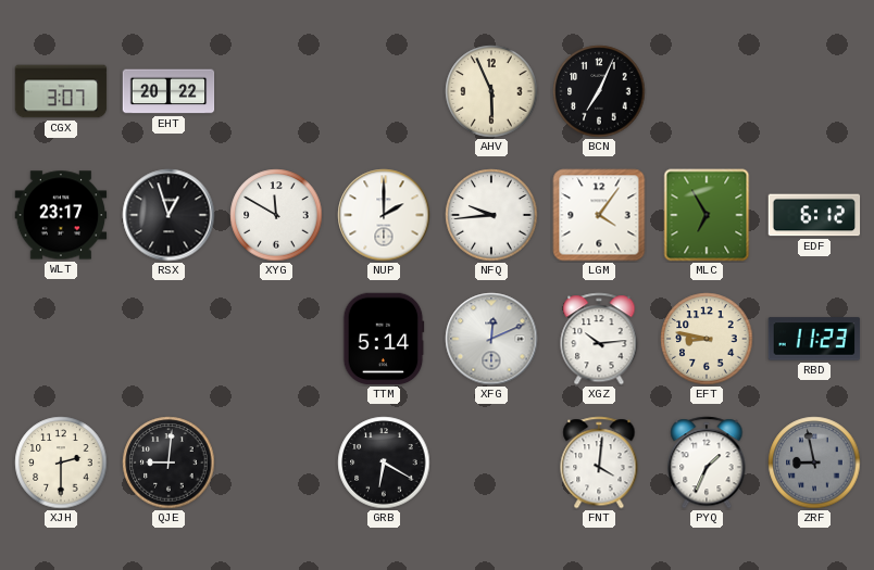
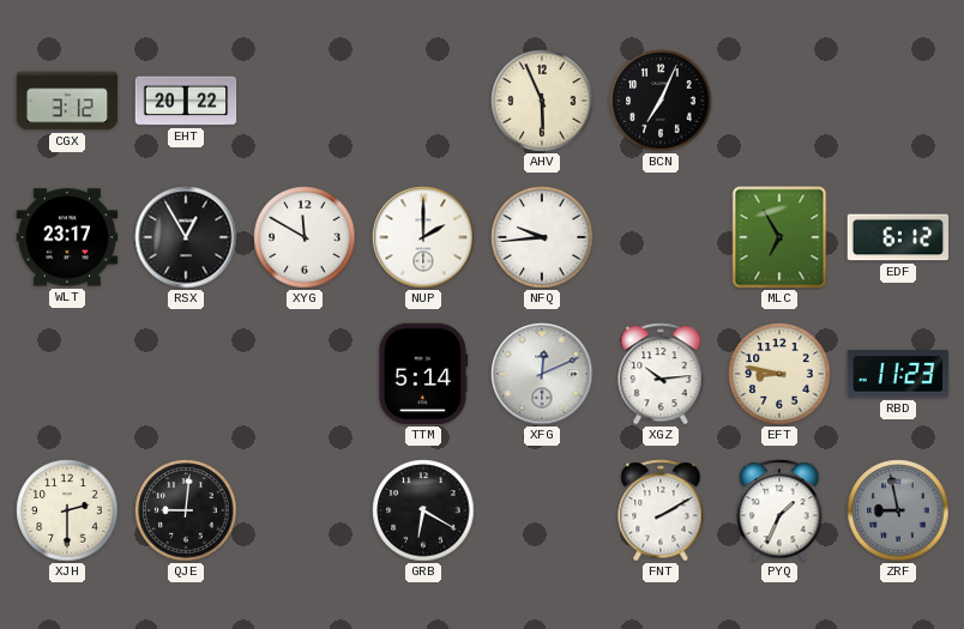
CGX: 3:07 -> 3:12
RSX: 12:57 -> 12:55
LGM: 4:06 -> none
FNT: 4:01 -> 2:10
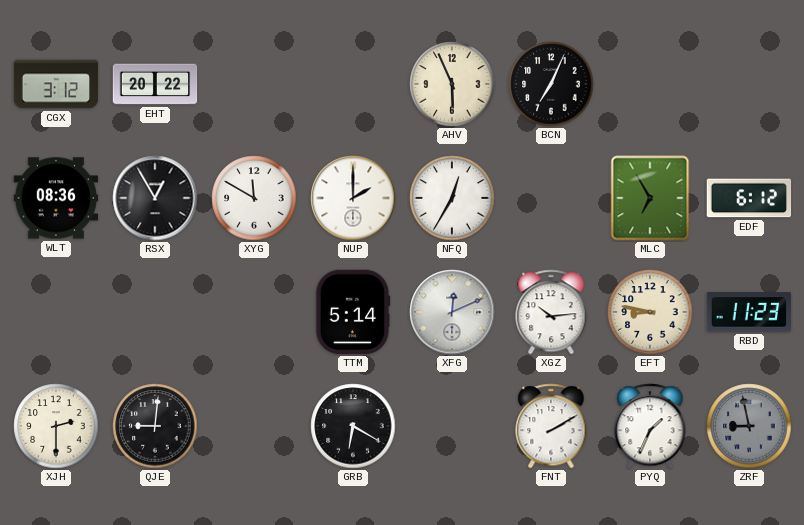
WLT: 23:17 -> 08:36
NFQ: 9:44 -> 12:35
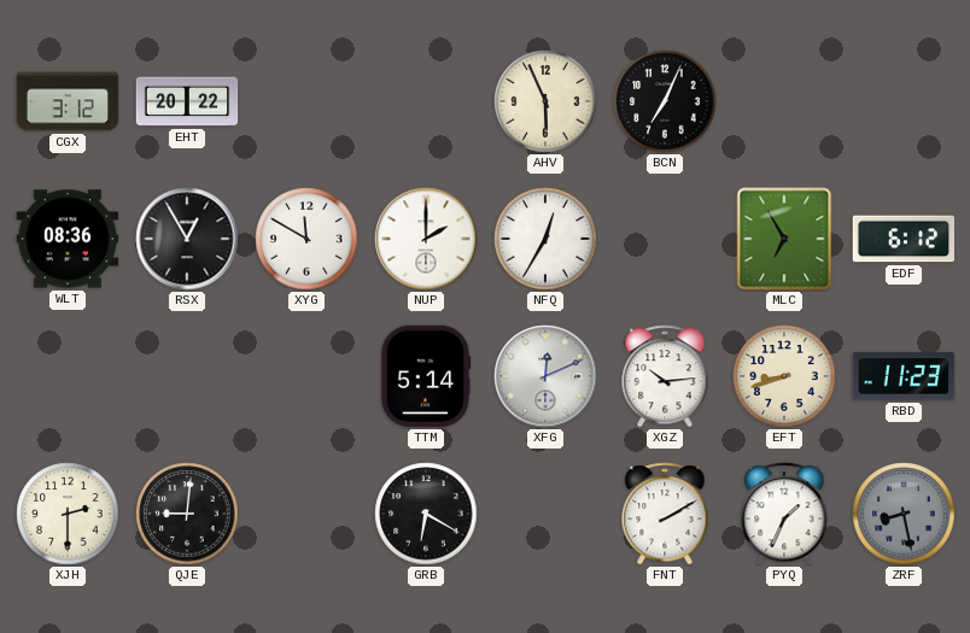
EFT: 8:47 -> 8:42
ZRF: 8:58 -> 8:28
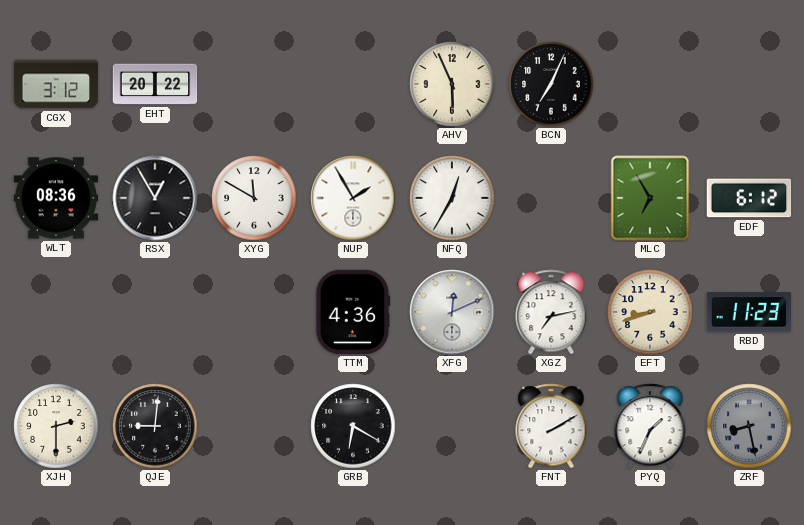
NUP: 2:00 -> 1:55
TTM: 5:14 -> 4:36
XGZ: 10:14 -> 7:13
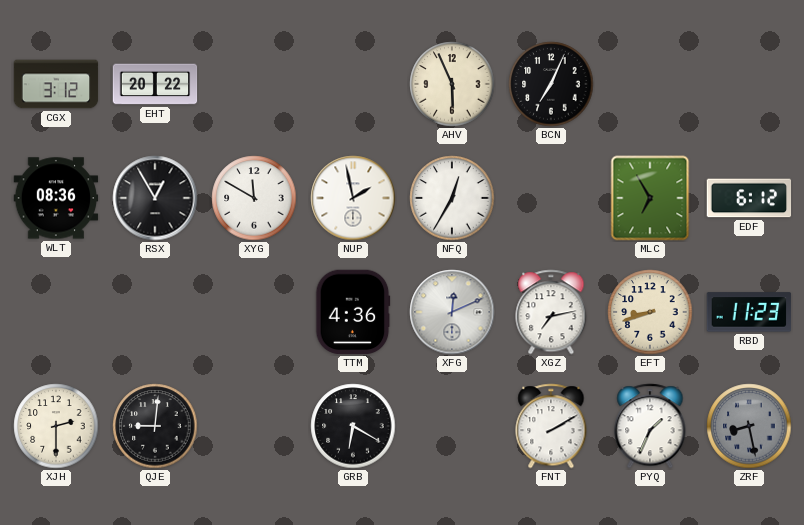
NUP: 1:55 -> 1:58
